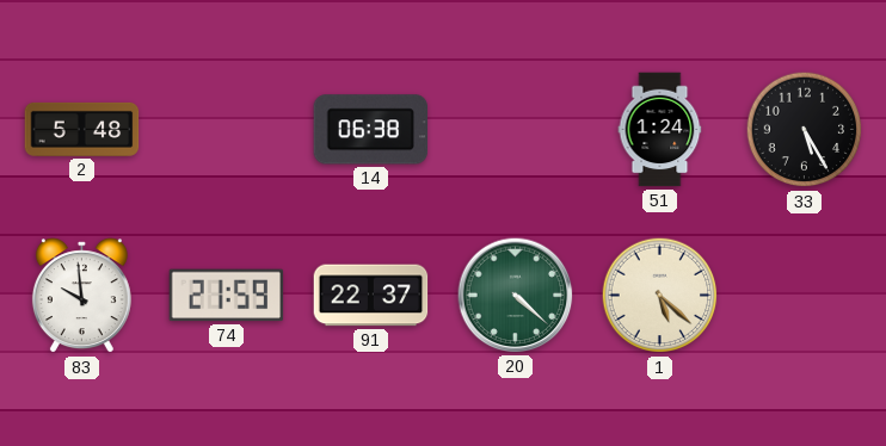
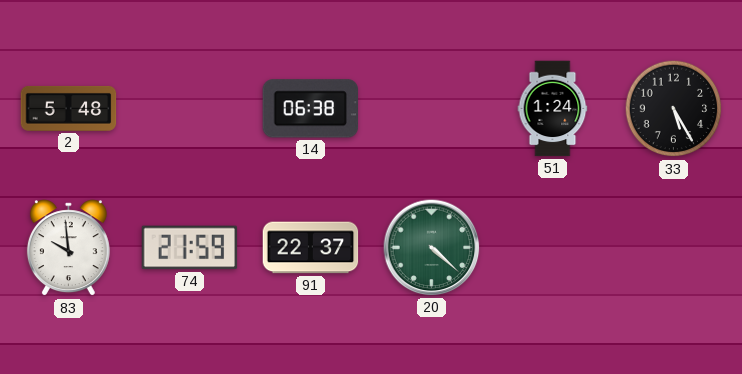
1: 5:22 -> none
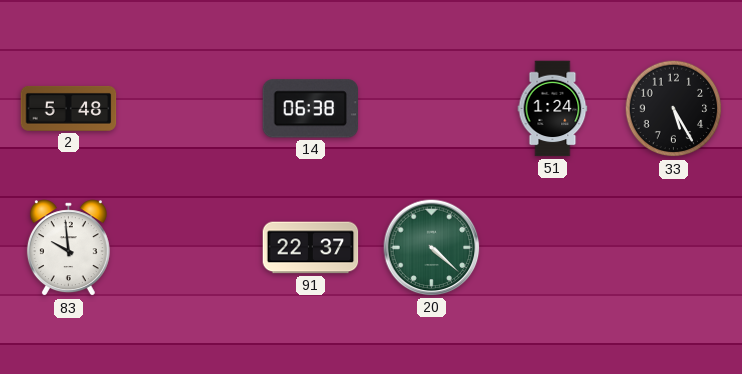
74: 21:59 -> none
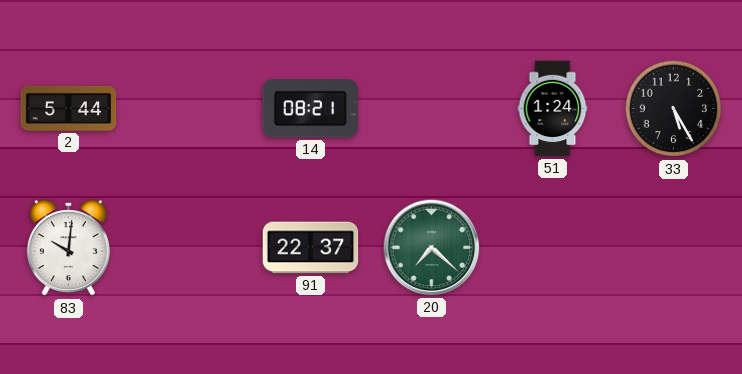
2: 5:48 -> 5:44
14: 06:38 -> 08:21
83: 9:59 -> 10:01
20: 4:22 -> 7:22
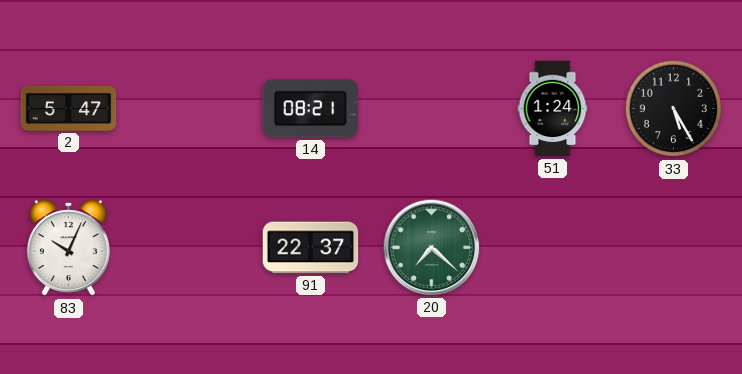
2: 5:44 -> 5:47
83: 10:01 -> 10:04
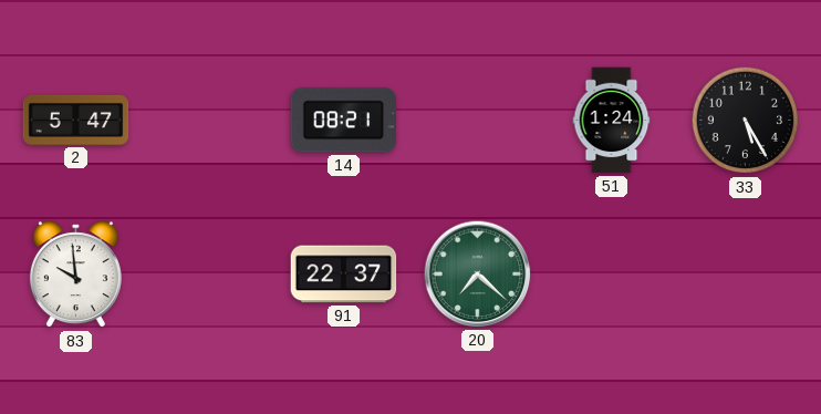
83: 10:04 -> 9:59
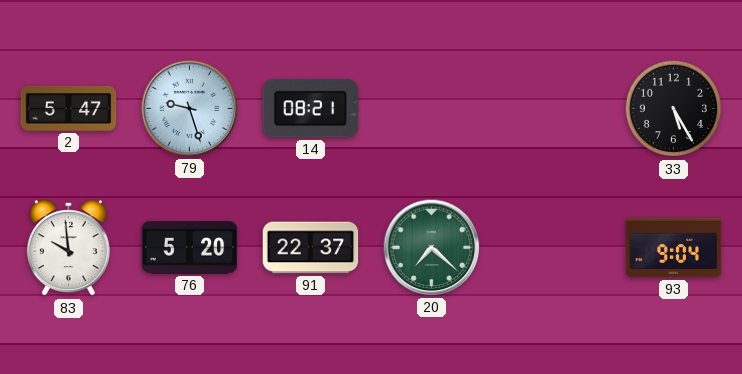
79: none -> 9:27
51: 1:24 -> none
76: none -> 5:20
93: none -> 9:04
